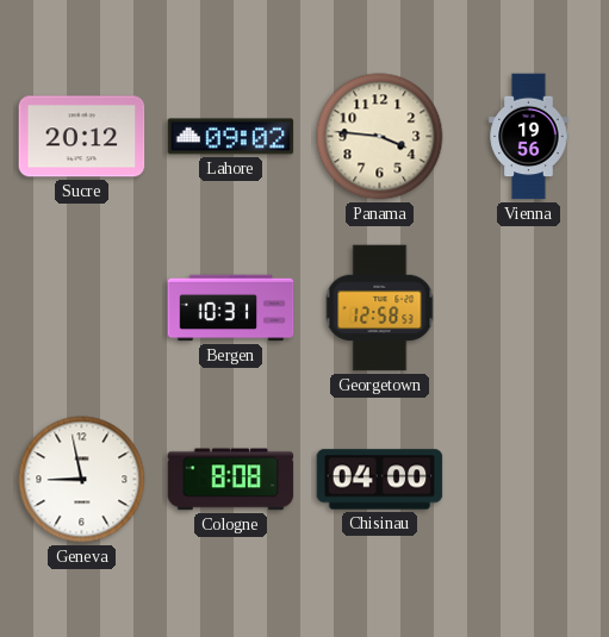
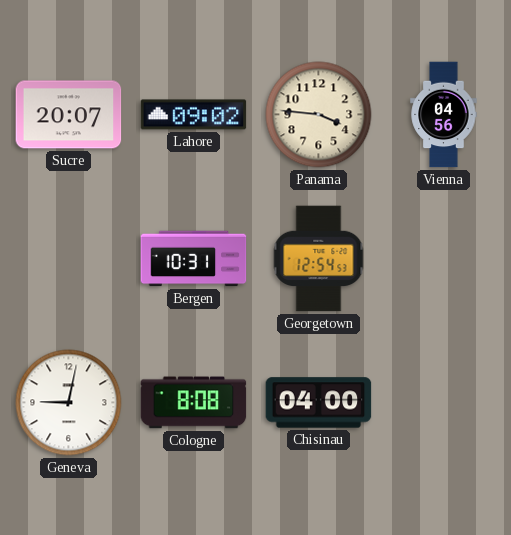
Sucre: 20:12 -> 20:07
Vienna: 19:56 -> 04:56
Georgetown: 12:58 -> 12:54
Geneva: 8:58 -> 9:02
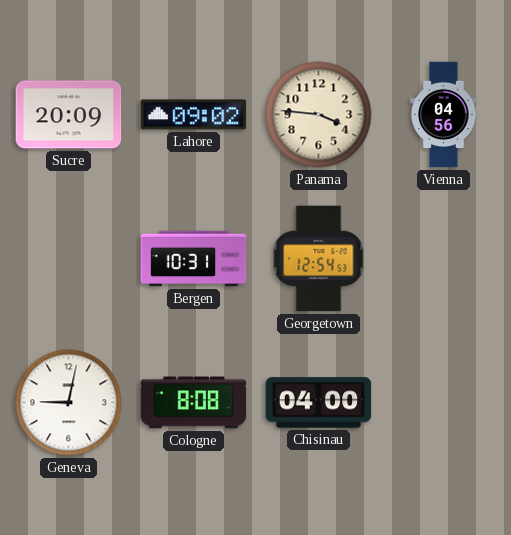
Sucre: 20:07 -> 20:09
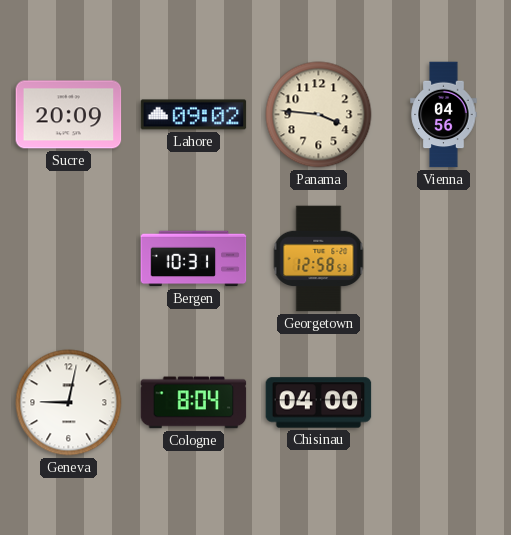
Georgetown: 12:54 -> 12:58
Cologne: 8:08 -> 8:04
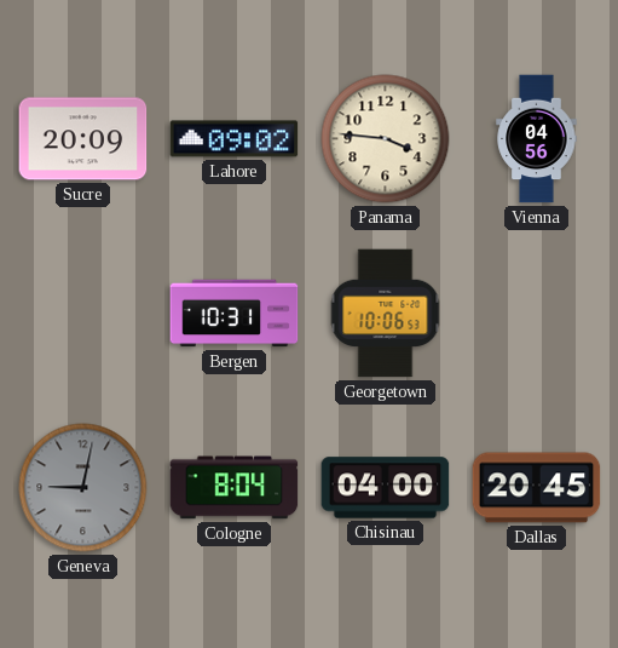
Georgetown: 12:58 -> 10:06
Geneva dial: white -> grey
Dallas: none -> 20:45
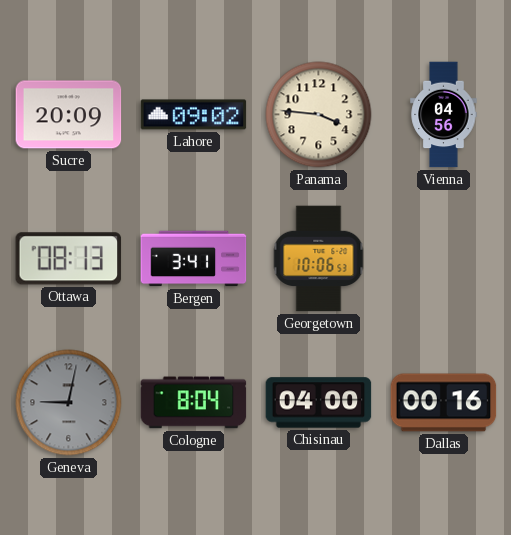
Ottawa: none -> 08:13
Bergen: 10:31 -> 3:41
Dallas: 20:45 -> 00:16
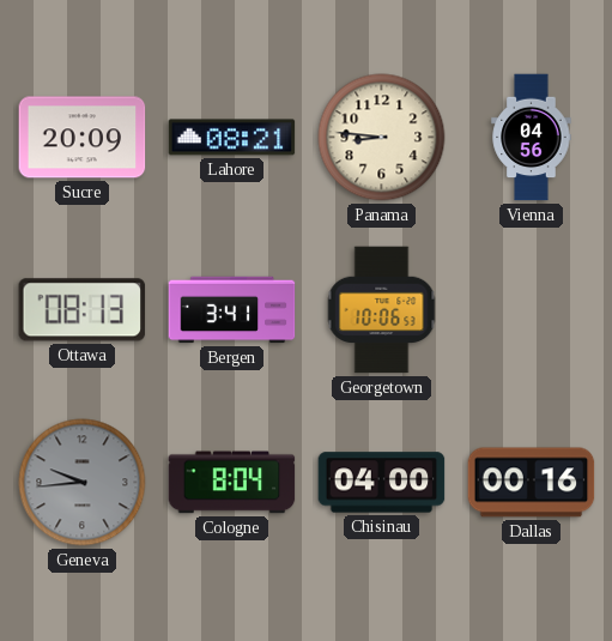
Lahore: 09:02 -> 08:21
Panama: 3:46 -> 8:46
Geneva: 9:02 -> 9:44
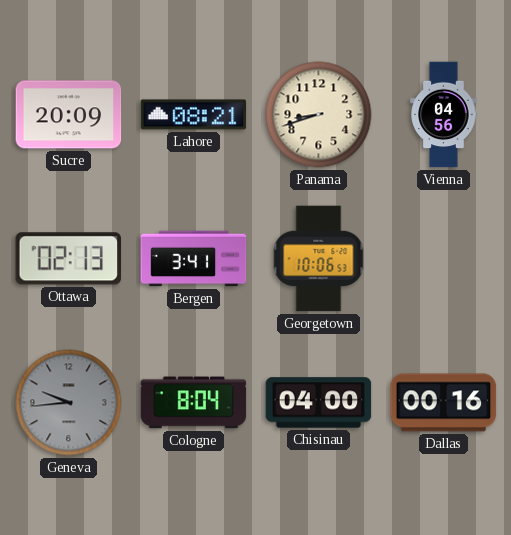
Panama: 8:46 -> 8:42
Ottawa: 08:13 -> 02:13
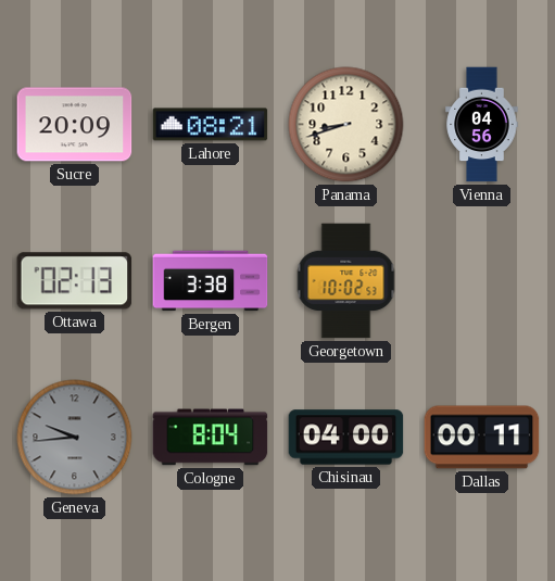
Bergen: 3:41 -> 3:38
Georgetown: 10:06 -> 10:02
Dallas: 00:16 -> 00:11
